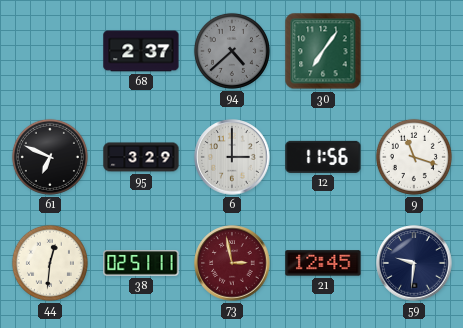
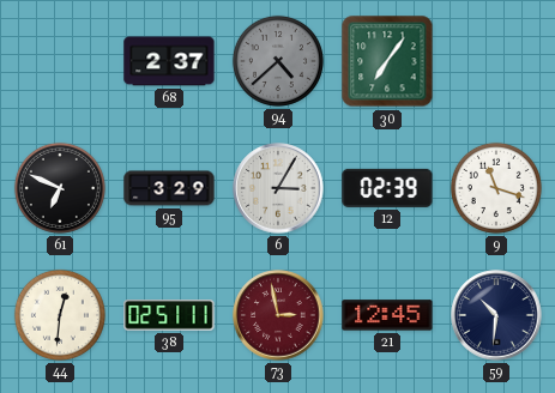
6: 3:00 -> 3:05
12: 11:56 -> 02:39
59: 9:31 -> 10:31
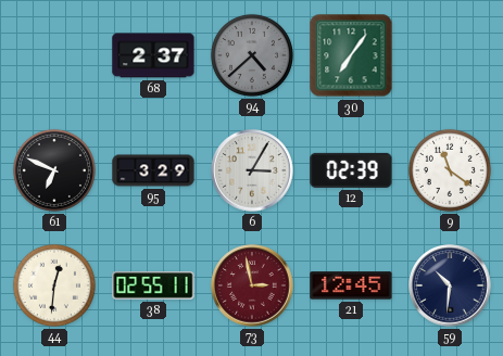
9: 11:18 -> 11:21
38: 02:51 -> 02:55
